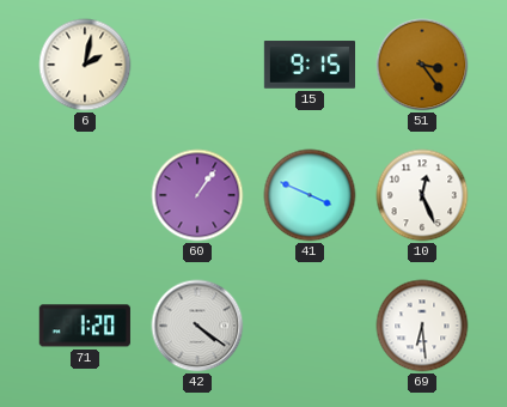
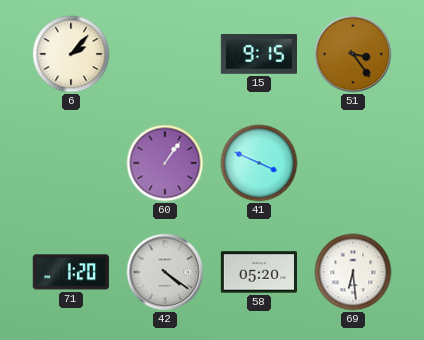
6: 2:02 -> 2:07
10: 12:26 -> none
58: none -> 05:20
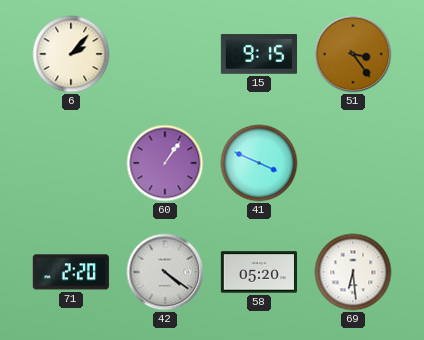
71: 1:20 -> 2:20
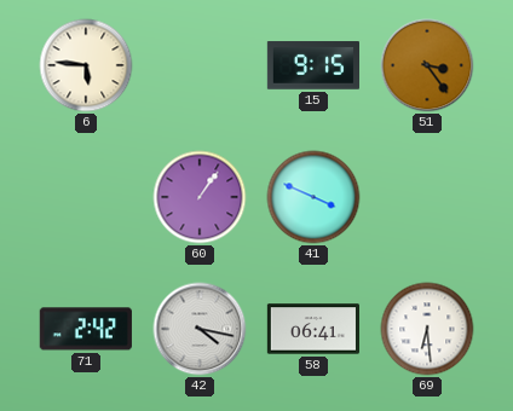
6: 2:07 -> 5:46
71: 2:20 -> 2:42
42: 4:21 -> 4:17
58: 05:20 -> 06:41
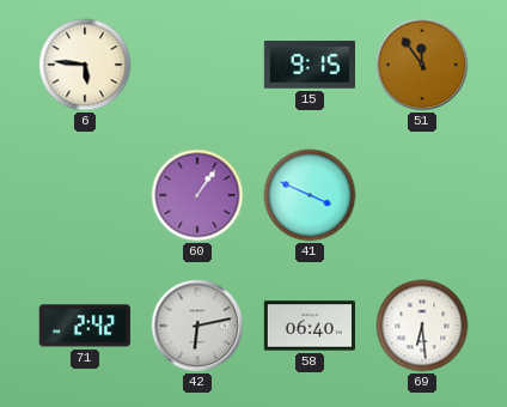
51: 3:24 -> 11:54
42: 4:17 -> 6:13
58: 06:41 -> 06:40
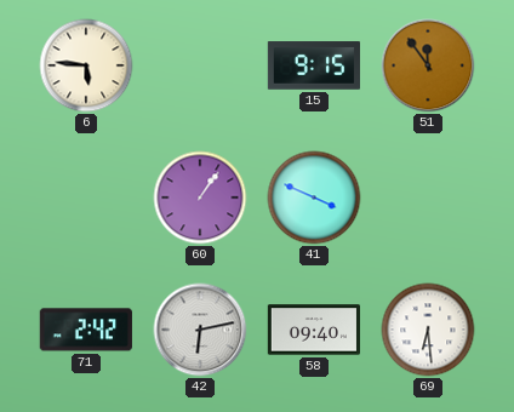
58: 06:40 -> 09:40
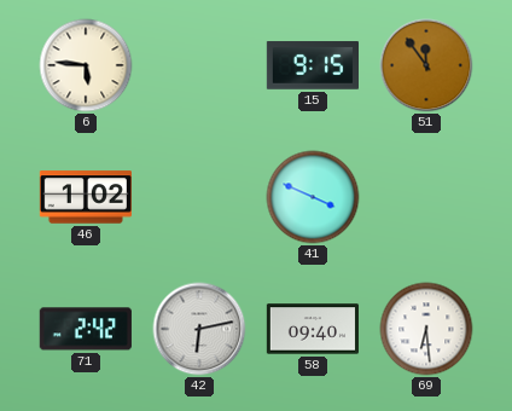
46: none -> 1:02
60: 1:06 -> none
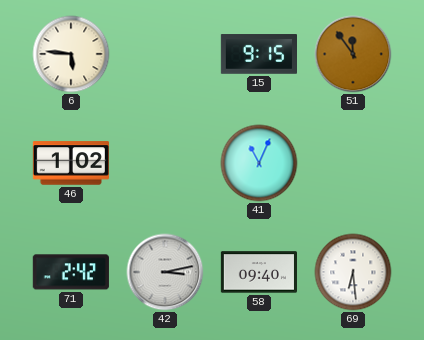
41: 3:49 -> 11:04
42: 6:13 -> 3:13
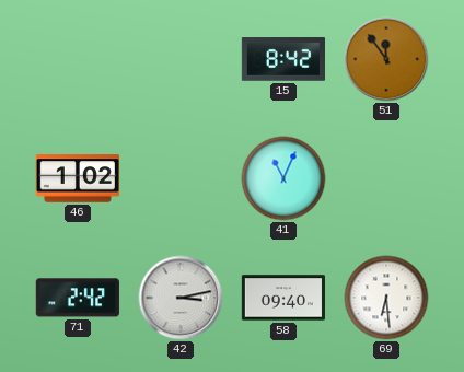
6: 5:46 -> none
15: 9:15 -> 8:42
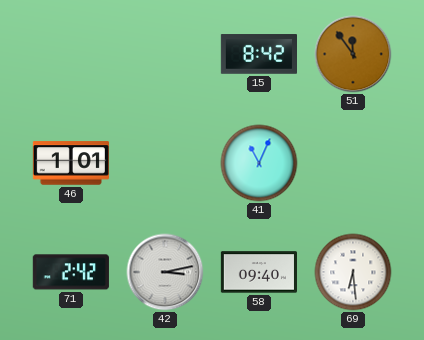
46: 1:02 -> 1:01
